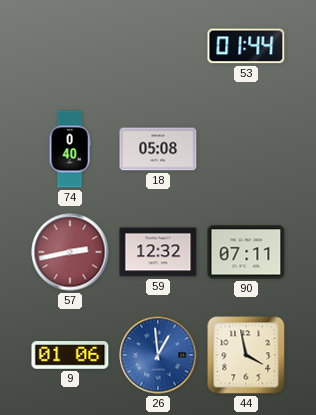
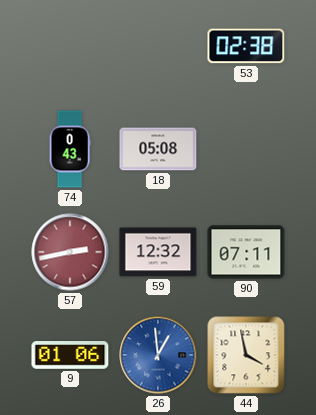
53: 01:44 -> 02:38
74: 0:40 -> 0:43
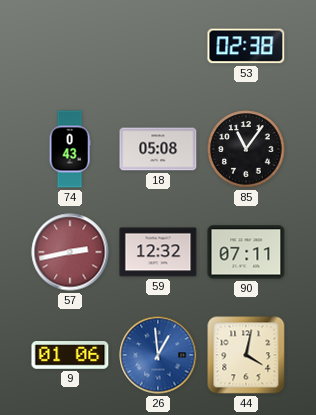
85: none -> 11:06
44: 3:58 -> 4:02
